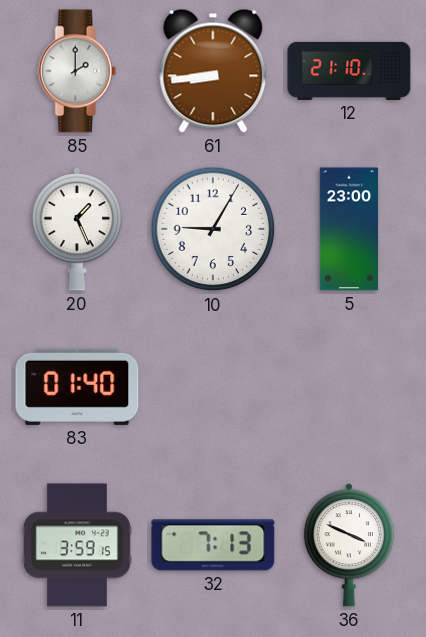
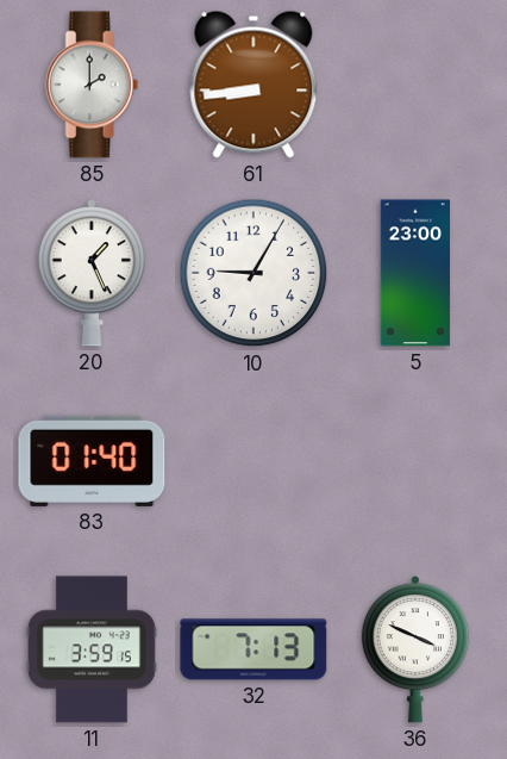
12: 21:10 -> none
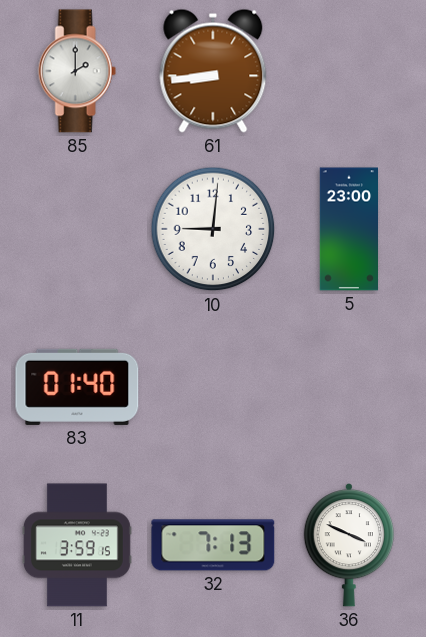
20: 1:26 -> none
10: 9:05 -> 9:01
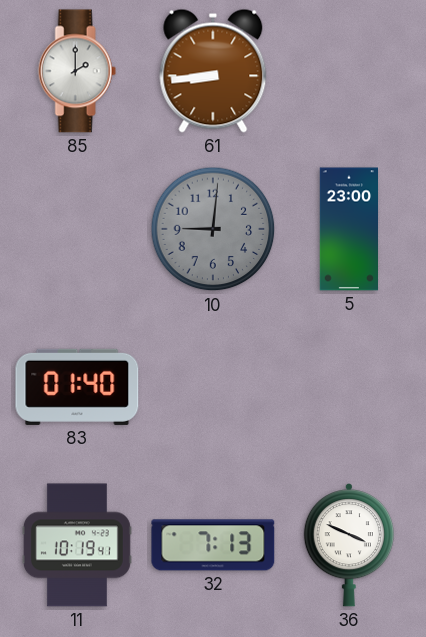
10 dial: white -> grey
11: 3:59 -> 10:19
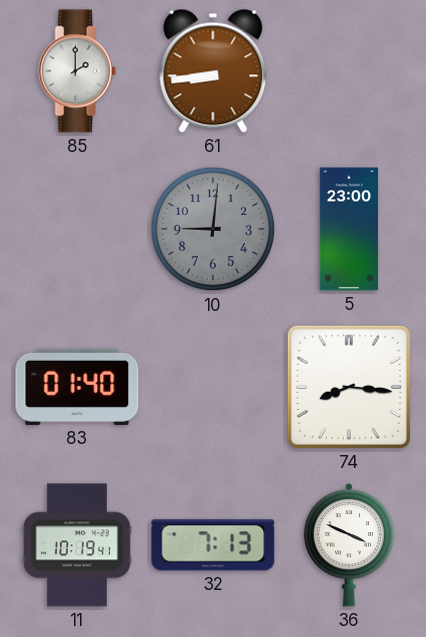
74: none -> 8:16
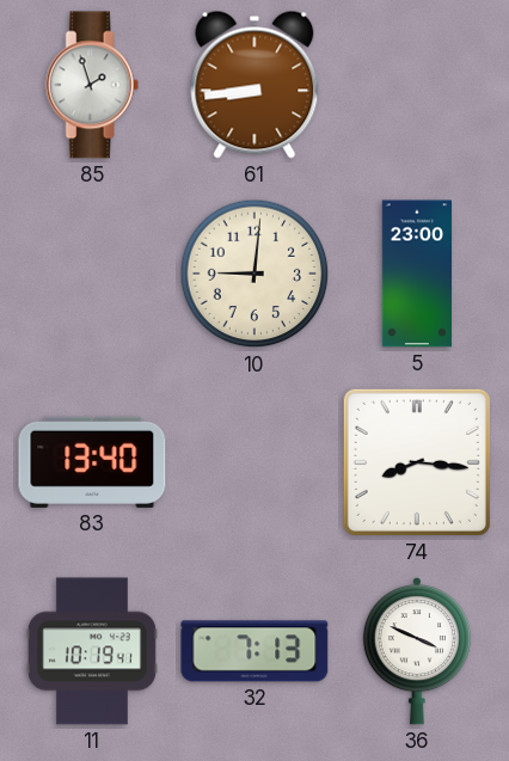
85: 2:00 -> 1:57
10 dial: grey -> cream
83: 01:40 -> 13:40
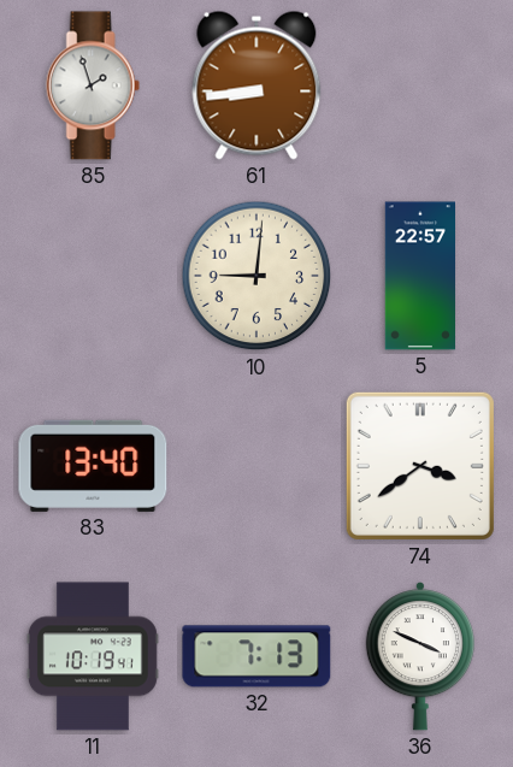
5: 23:00 -> 22:57
74: 8:16 -> 3:39
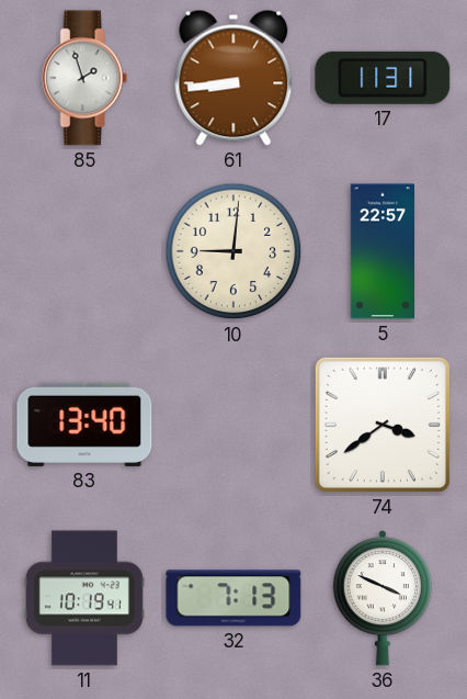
17: none -> 11:31
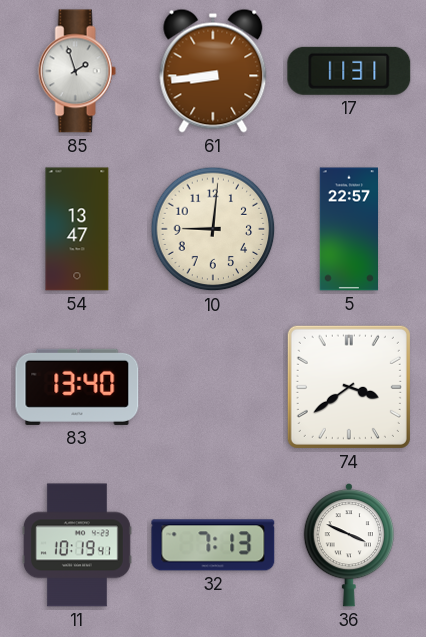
54: none -> 13:47
